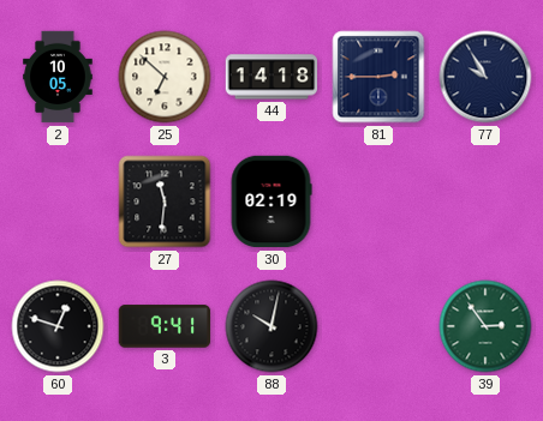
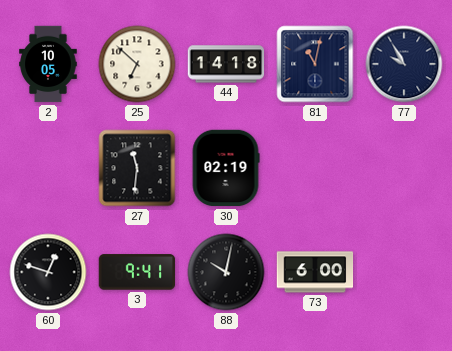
81: 2:45 -> 11:02
73: none -> 6:00
39: 2:54 -> none
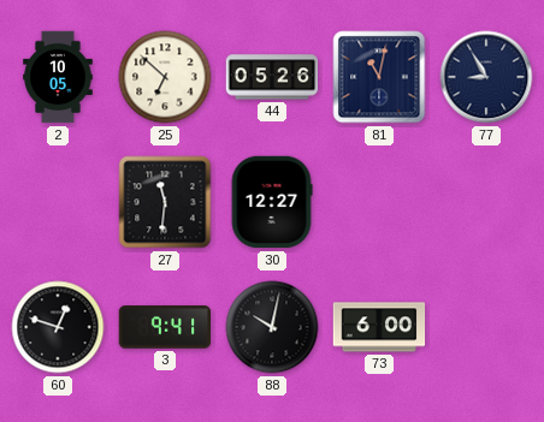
44: 14:18 -> 05:26
77: 9:55 -> 8:55
30: 02:19 -> 12:27
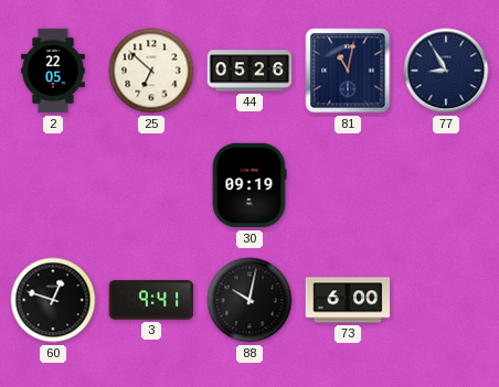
2: 10:05 -> 22:05
27: 11:31 -> none
30: 12:27 -> 09:19
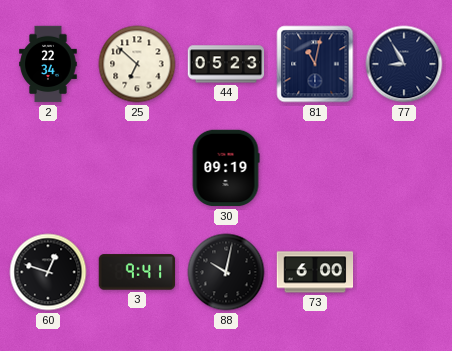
2: 22:05 -> 22:34
44: 05:26 -> 05:23
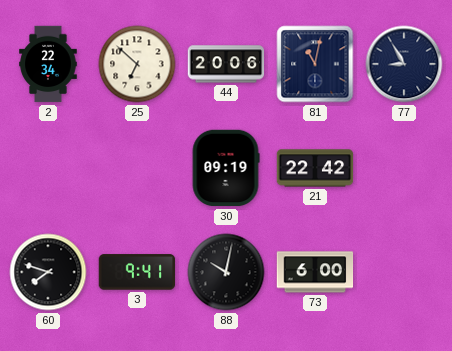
44: 05:23 -> 20:06
21: none -> 22:42
60: 12:48 -> 7:48
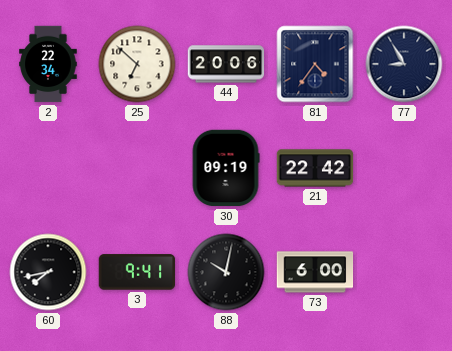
81: 11:02 -> 4:36
60: 7:48 -> 7:43
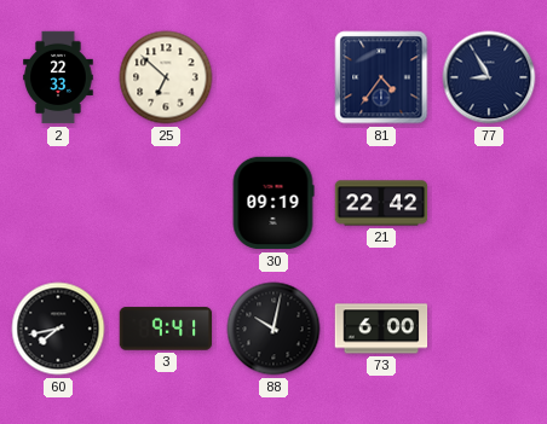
2: 22:34 -> 22:33
44: 20:06 -> none
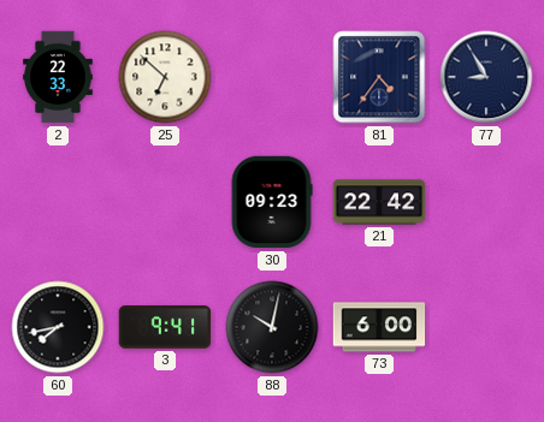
30: 09:19 -> 09:23
